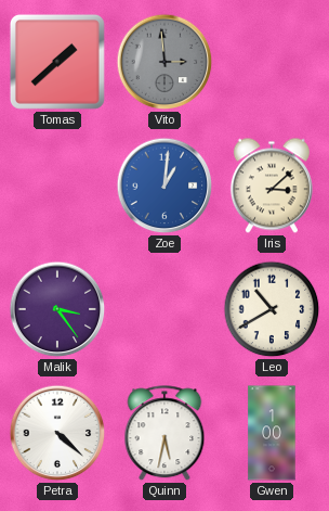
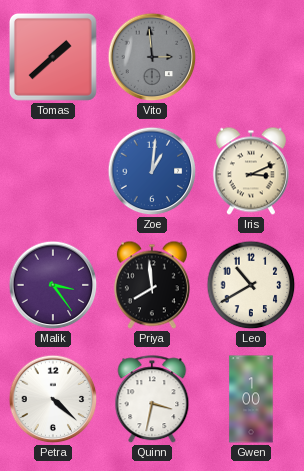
Iris: 3:08 -> 3:11
Priya: none -> 7:59
Quinn: 5:32 -> 3:32
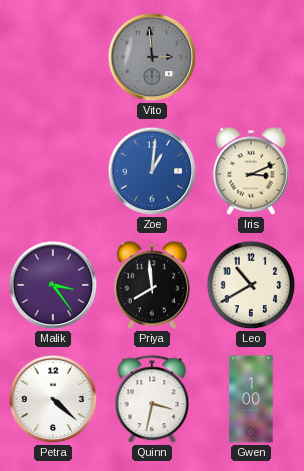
Tomas: 1:38 -> none
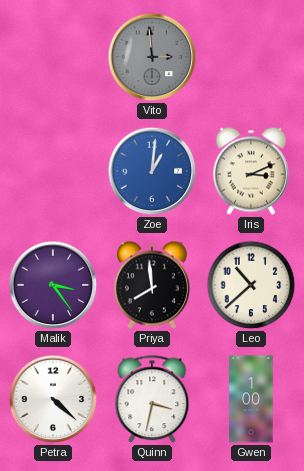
Leo: 10:40 -> 10:38
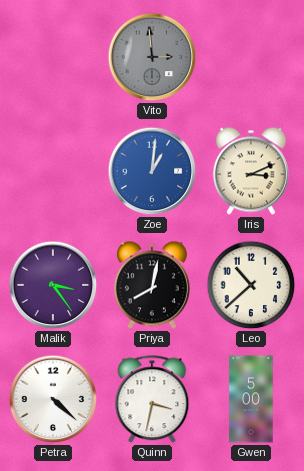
Priya: 7:59 -> 8:02
Gwen: 1:00 -> 5:00
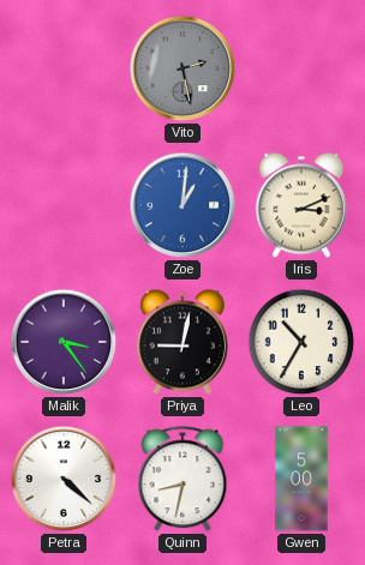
Vito: 2:59 -> 2:28
Priya: 8:02 -> 9:02
Leo: 10:38 -> 10:35
Quinn: 3:32 -> 8:32
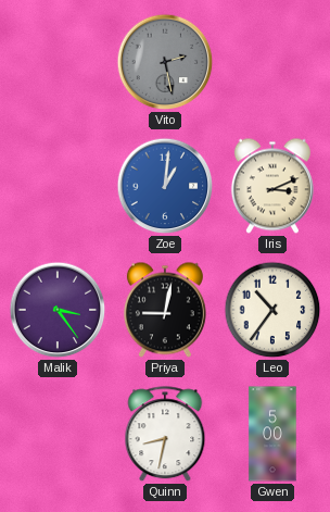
Leo: 10:35 -> 10:36
Petra: 4:22 -> none
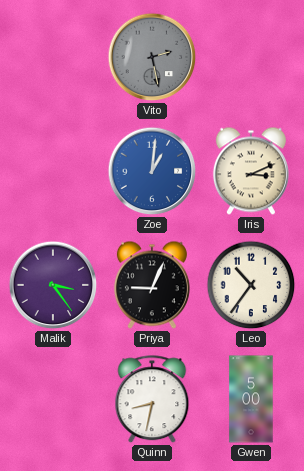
Priya: 9:02 -> 9:04
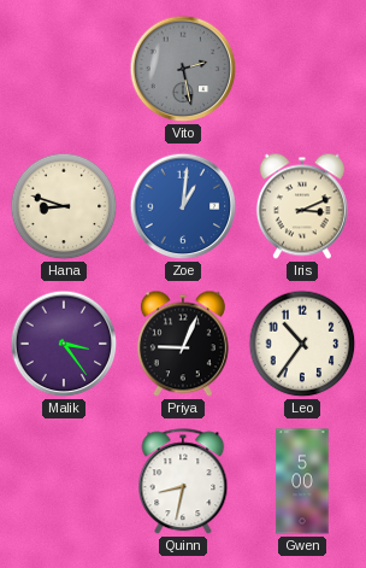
Hana: none -> 8:48
